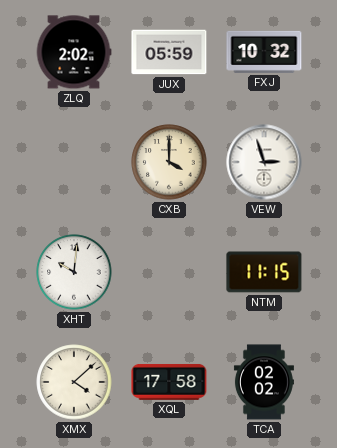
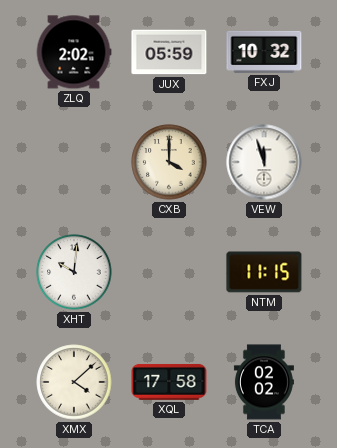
VEW: 2:57 -> 11:57
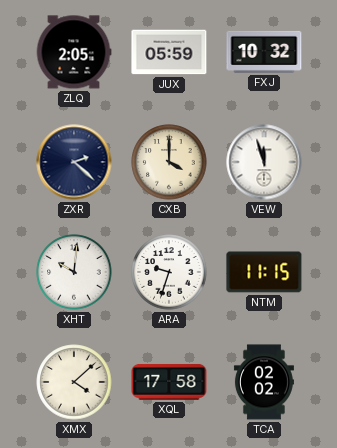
ZLQ: 2:02 -> 2:05
ZXR: none -> 2:22
ARA: none -> 9:33
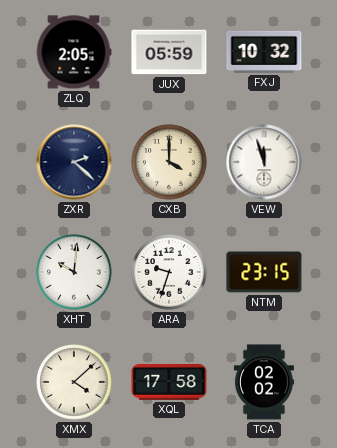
NTM: 11:15 -> 23:15
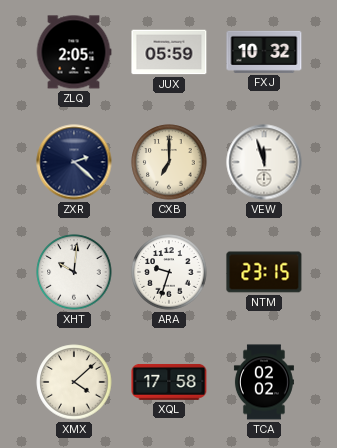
CXB: 4:00 -> 7:00
